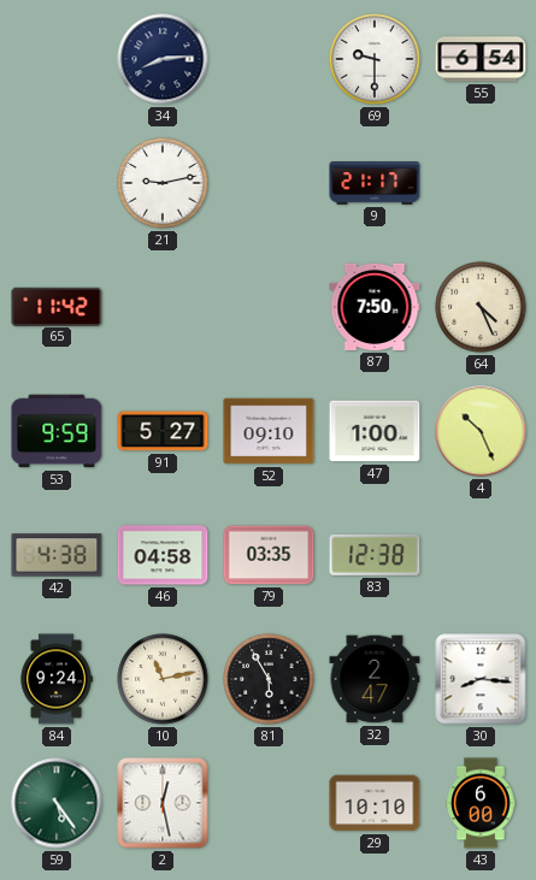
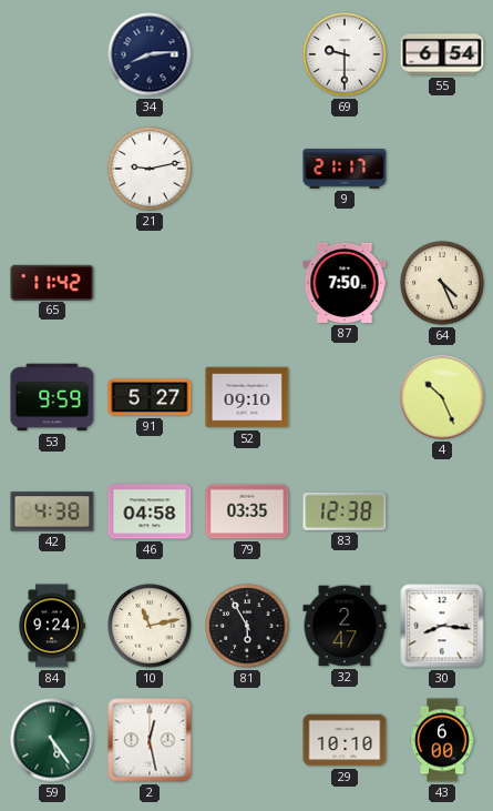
47: 1:00 -> none
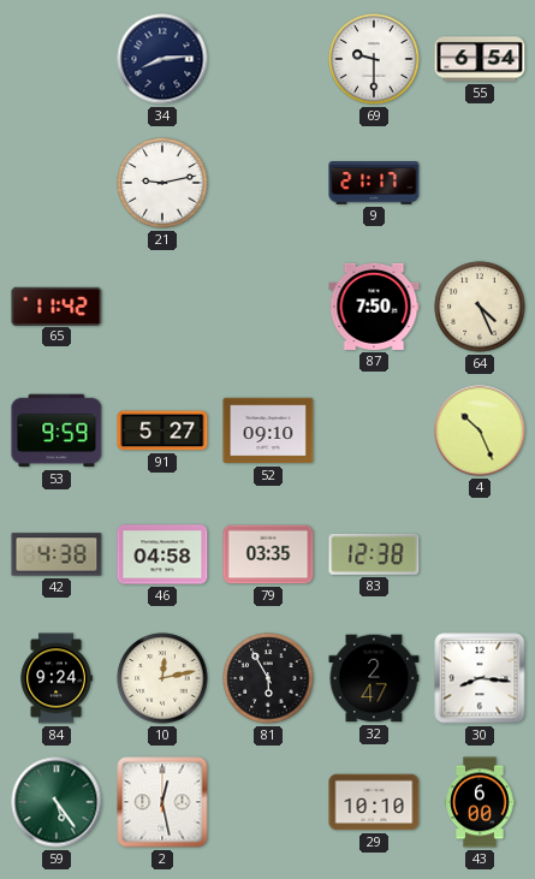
10: 11:13 -> 12:13
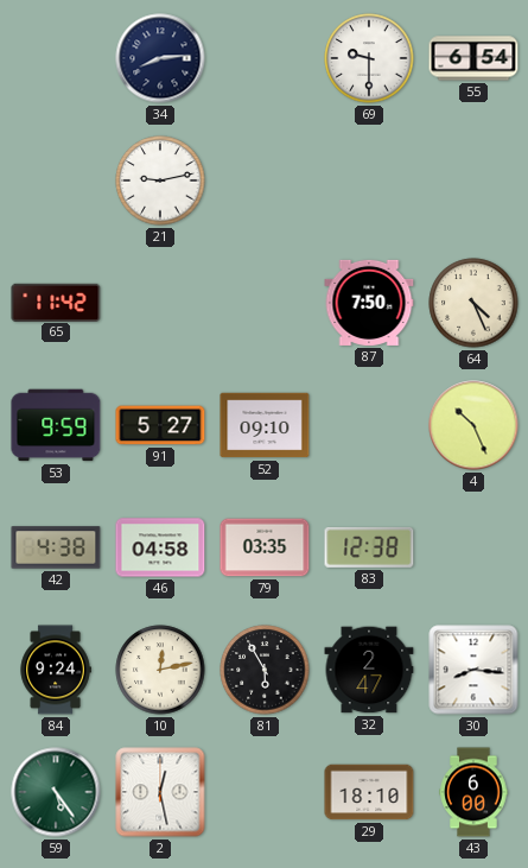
9: 21:17 -> none
29: 10:10 -> 18:10
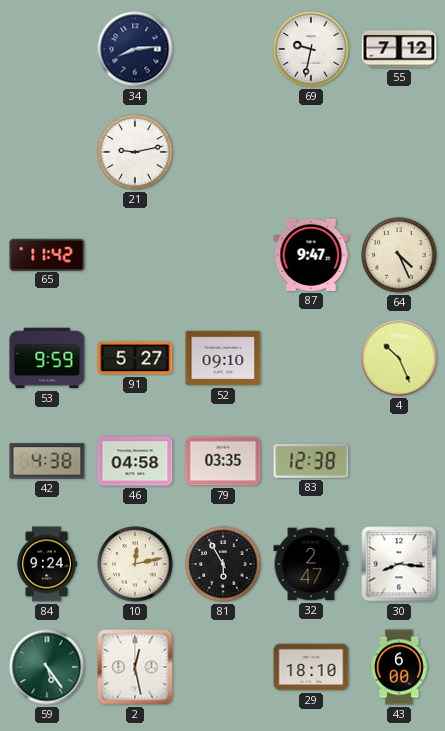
69: 9:30 -> 9:32
55: 6:54 -> 7:12
87: 7:50 -> 9:47
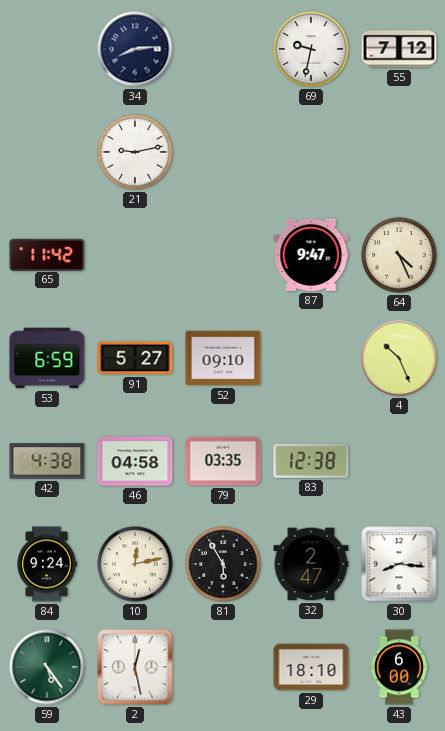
53: 9:59 -> 6:59
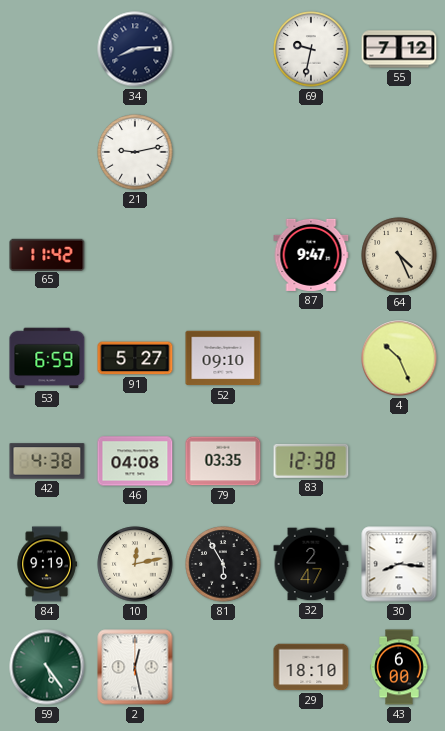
46: 04:58 -> 04:08
84: 9:24 -> 9:19
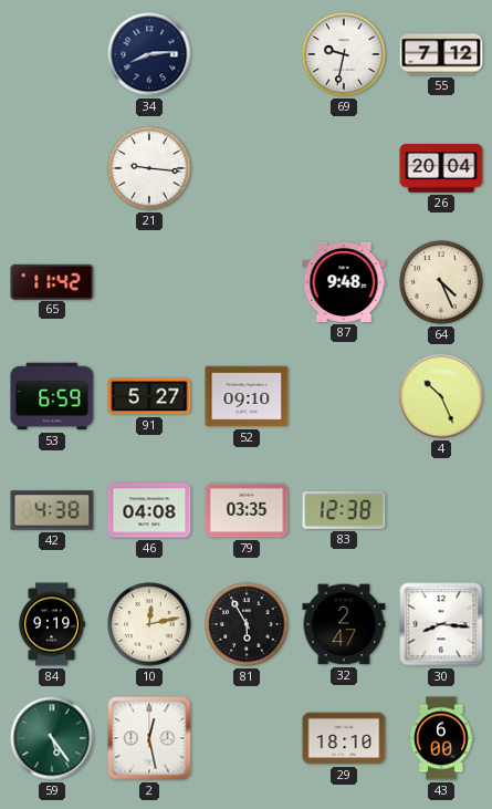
21: 9:13 -> 9:16
26: none -> 20:04
87: 9:47 -> 9:48
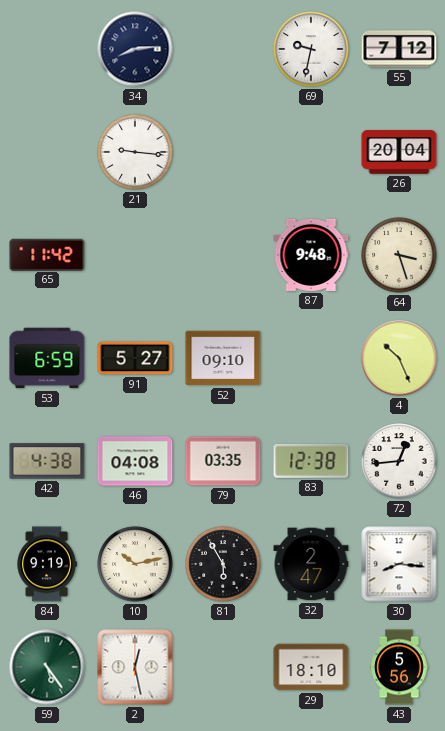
64: 4:26 -> 3:27
72: none -> 12:44
10: 12:13 -> 10:13
43: 6:00 -> 5:56
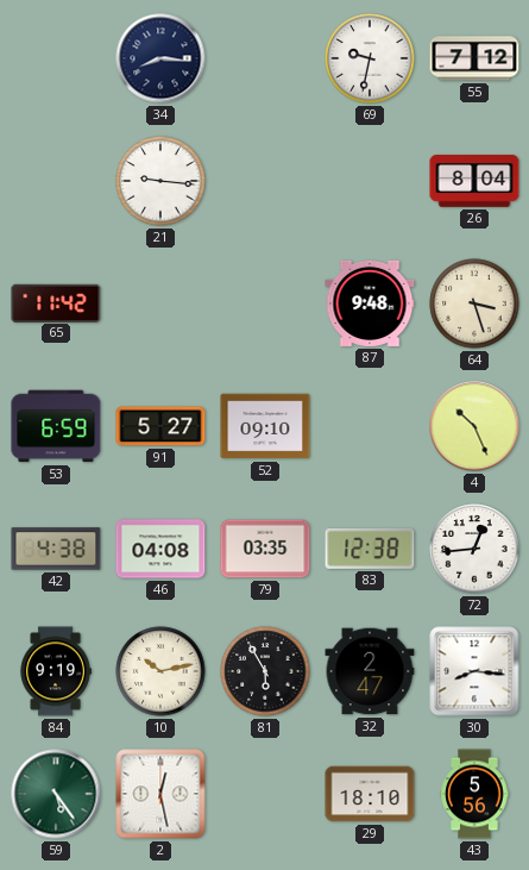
34: 8:14 -> 8:16
26: 20:04 -> 8:04
